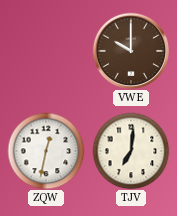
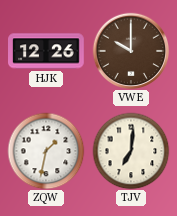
HJK: none -> 12:26
ZQW: 12:32 -> 1:32
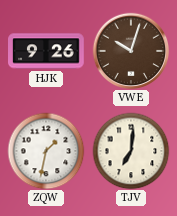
HJK: 12:26 -> 9:26
VWE: 10:00 -> 10:03
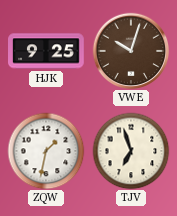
HJK: 9:26 -> 9:25
TJV: 7:01 -> 6:57
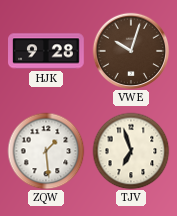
HJK: 9:25 -> 9:28
ZQW: 1:32 -> 1:29
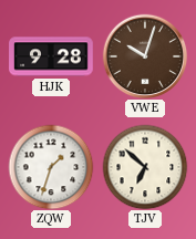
ZQW: 1:29 -> 1:33
TJV: 6:57 -> 6:52
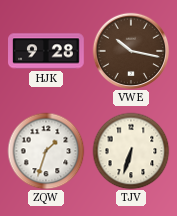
VWE: 10:03 -> 10:17
TJV: 6:52 -> 6:33
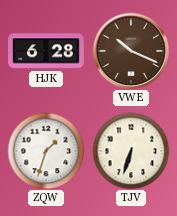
HJK: 9:28 -> 6:28
VWE: 10:17 -> 10:19
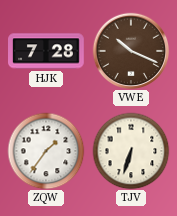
HJK: 6:28 -> 7:28
ZQW: 1:33 -> 1:36
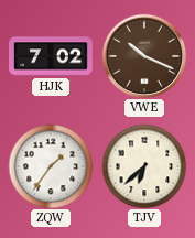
HJK: 7:28 -> 7:02
TJV: 6:33 -> 6:38
